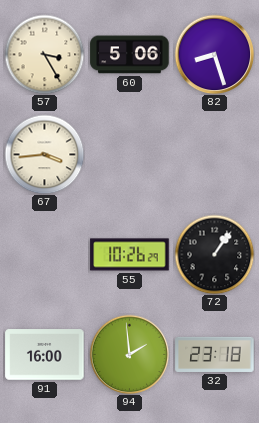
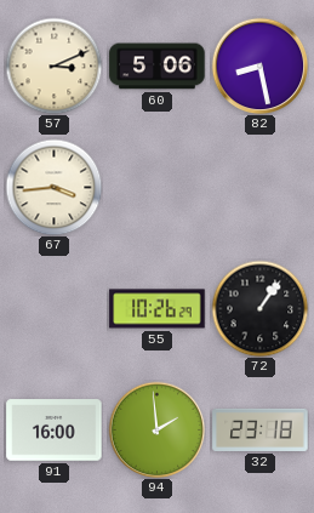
57: 3:25 -> 3:11
82: 8:27 -> 8:28
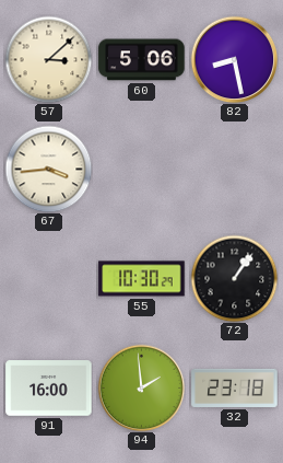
57: 3:11 -> 3:08
55: 10:26 -> 10:30
